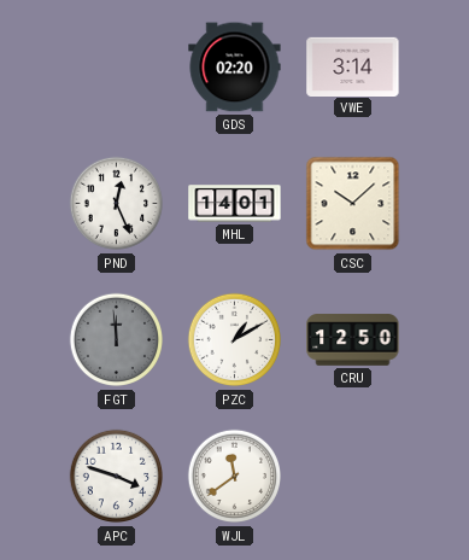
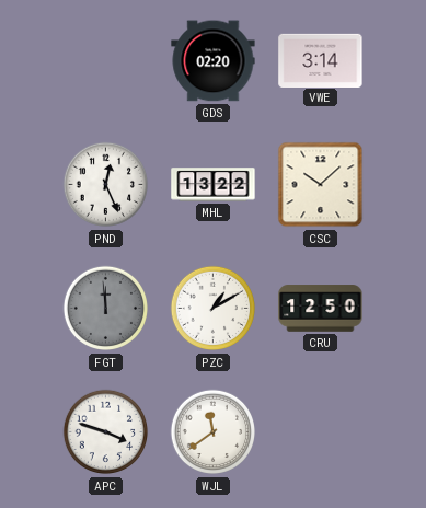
MHL: 14:01 -> 13:22
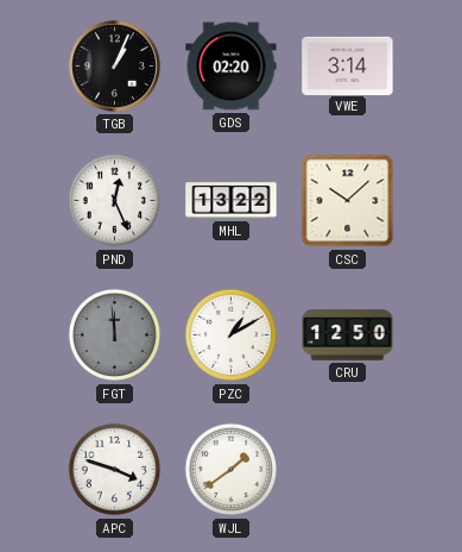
TGB: none -> 1:04
WJL: 11:39 -> 1:39
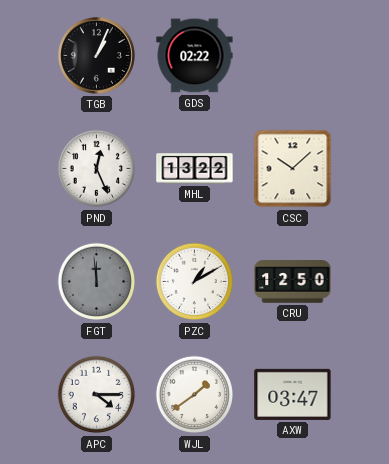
GDS: 02:20 -> 02:22
VWE: 3:14 -> none
APC: 3:48 -> 4:15
AXW: none -> 03:47
